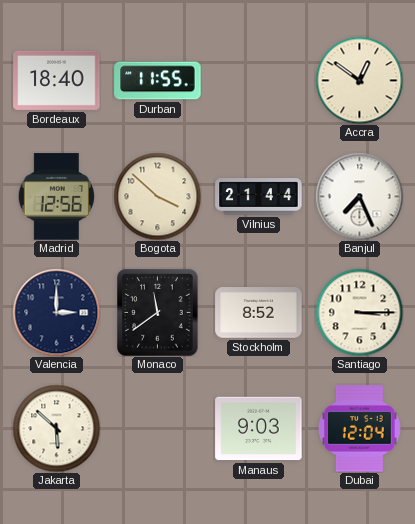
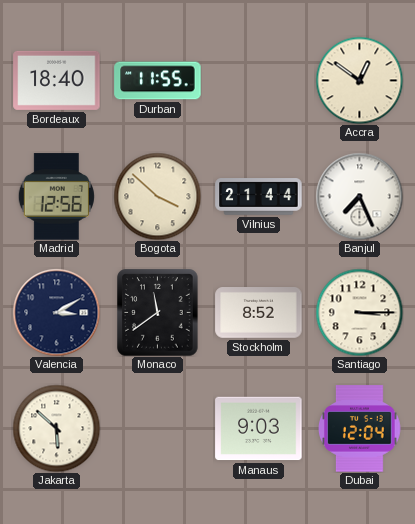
Valencia: 3:00 -> 3:10
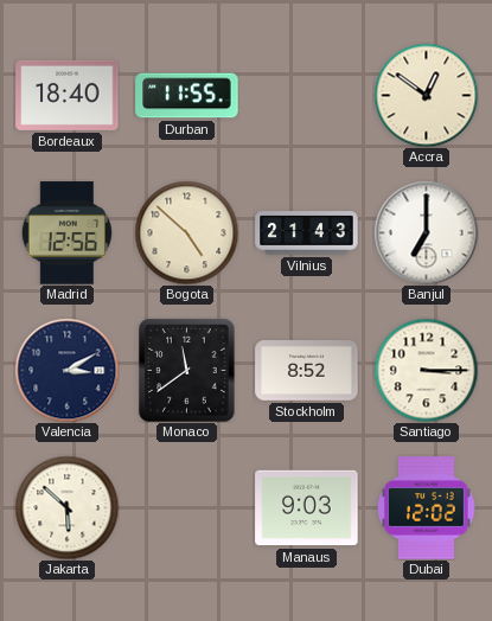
Bogota: 3:52 -> 4:52
Vilnius: 21:44 -> 21:43
Banjul: 7:26 -> 7:00
Dubai: 12:04 -> 12:02
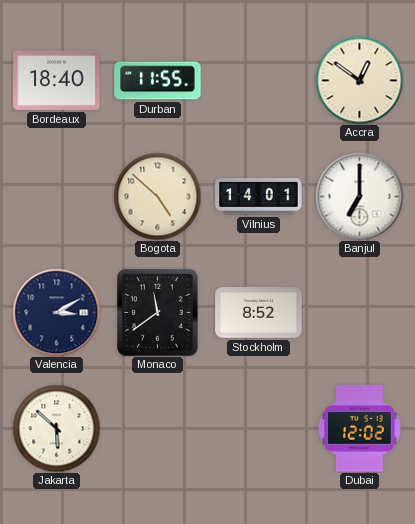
Madrid: 12:56 -> none
Vilnius: 21:43 -> 14:01
Santiago: 3:15 -> none
Manaus: 9:03 -> none
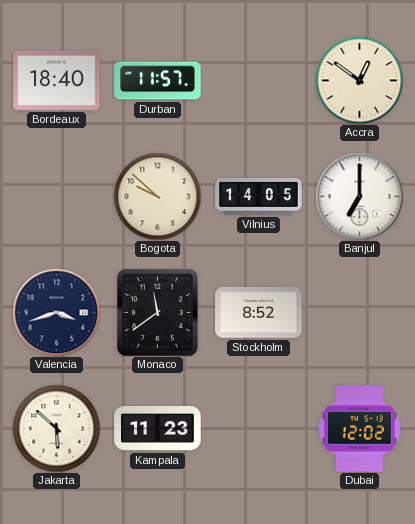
Durban: 11:55 -> 11:57
Bogota: 4:52 -> 9:52
Vilnius: 14:01 -> 14:05
Valencia: 3:10 -> 3:42
Kampala: none -> 11:23
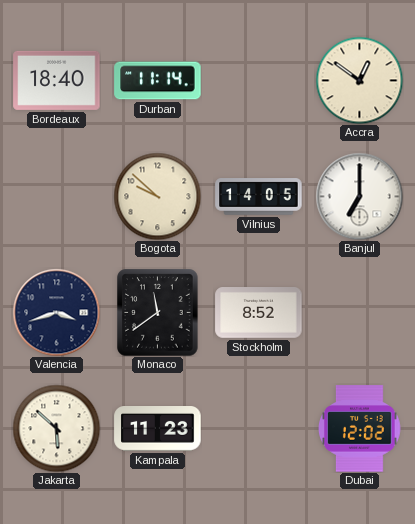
Durban: 11:57 -> 11:14
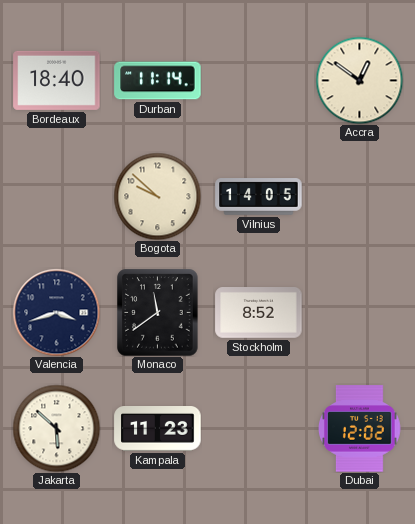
Banjul: 7:00 -> none
